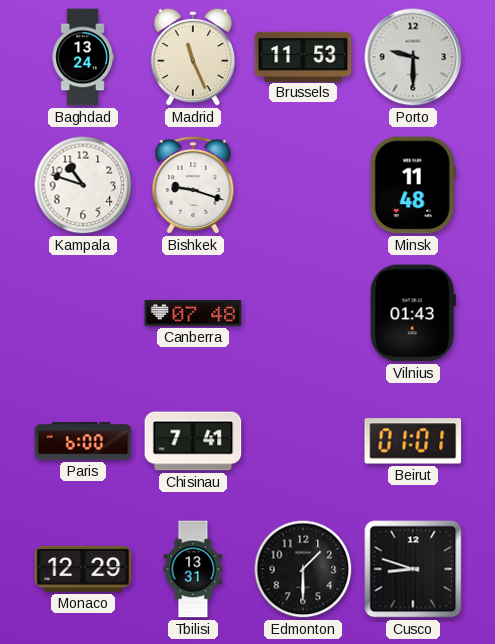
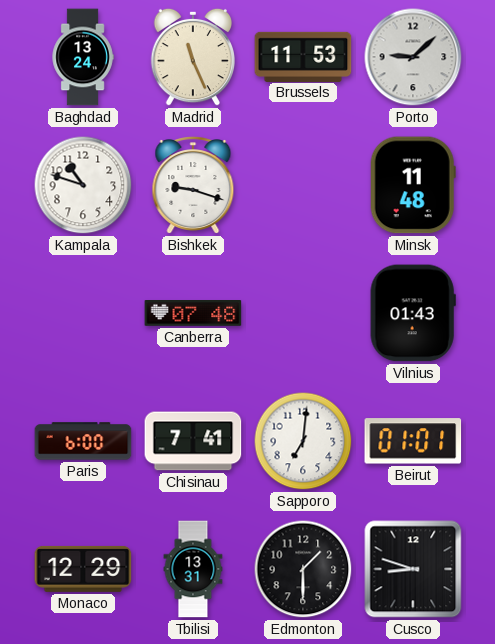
Porto: 9:30 -> 9:08
Sapporo: none -> 7:01
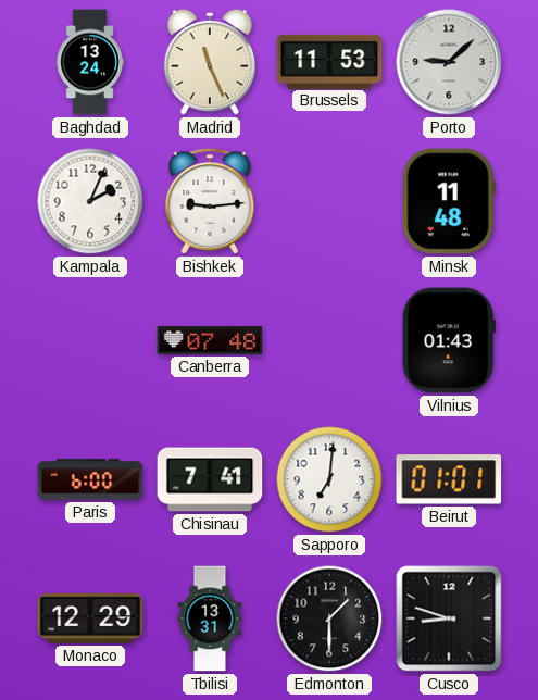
Kampala: 10:48 -> 2:04
Bishkek: 9:18 -> 9:14
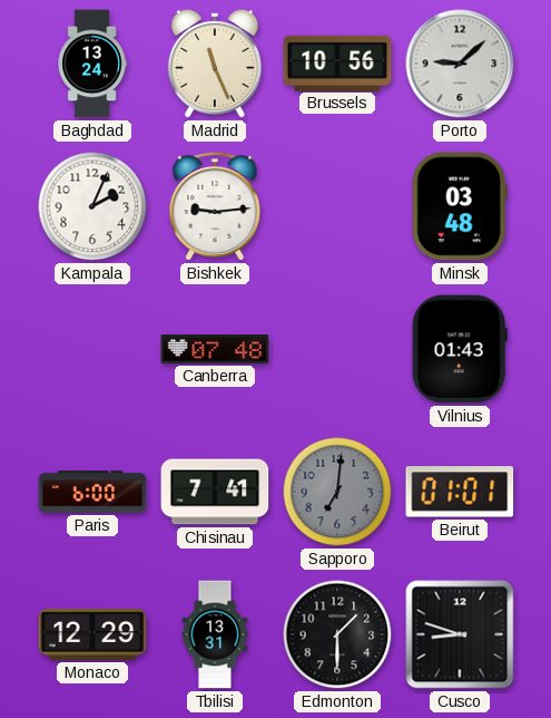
Brussels: 11:53 -> 10:56
Minsk: 11:48 -> 03:48
Sapporo dial: white -> grey
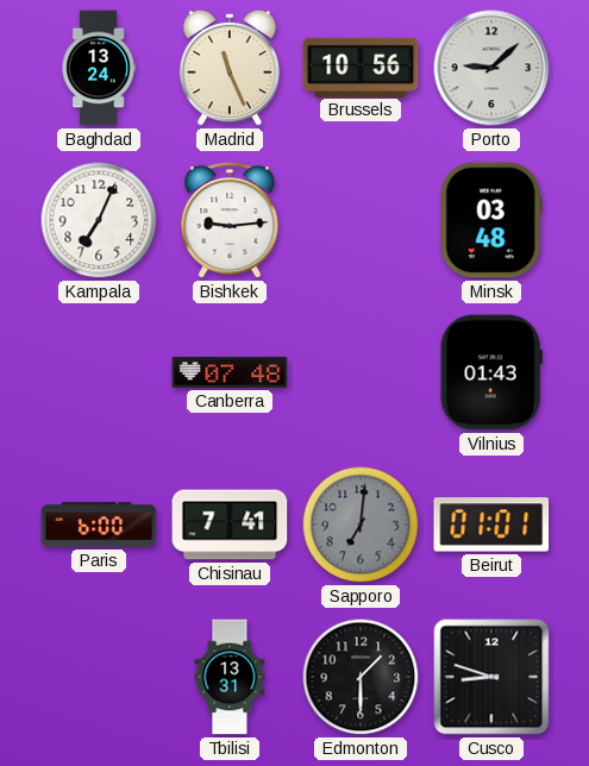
Kampala: 2:04 -> 7:04
Monaco: 12:29 -> none
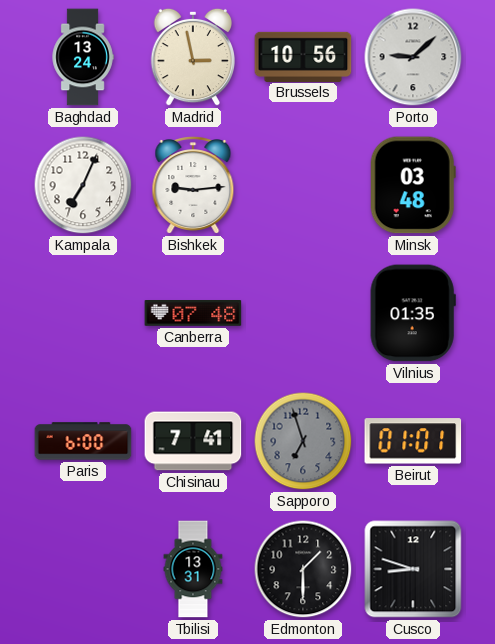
Madrid: 11:26 -> 2:58
Vilnius: 01:43 -> 01:35
Sapporo: 7:01 -> 6:57
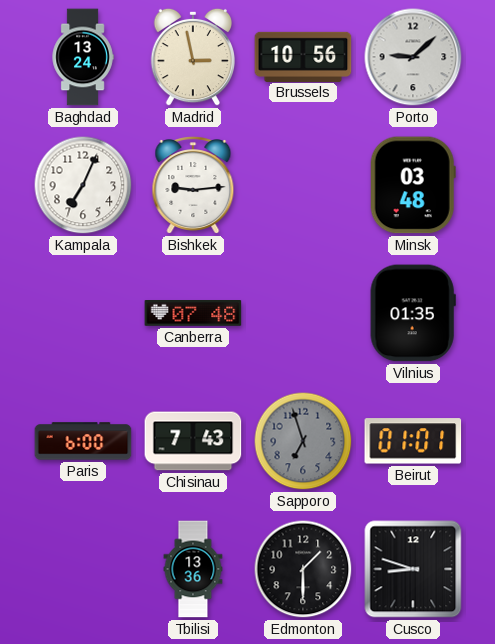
Chisinau: 7:41 -> 7:43
Tbilisi: 13:31 -> 13:36
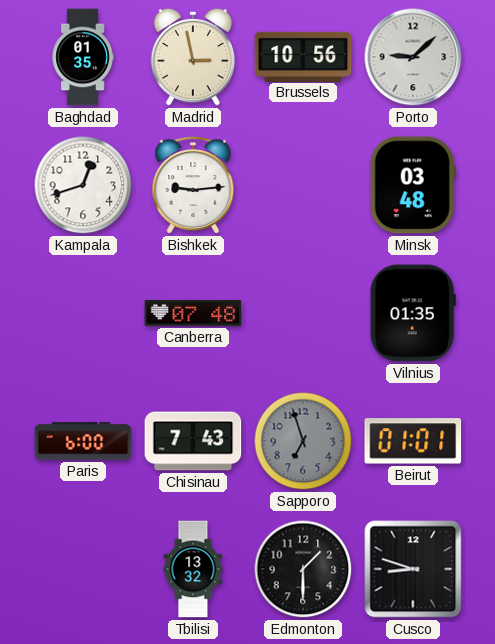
Baghdad: 13:24 -> 01:35
Kampala: 7:04 -> 12:42
Tbilisi: 13:36 -> 13:32
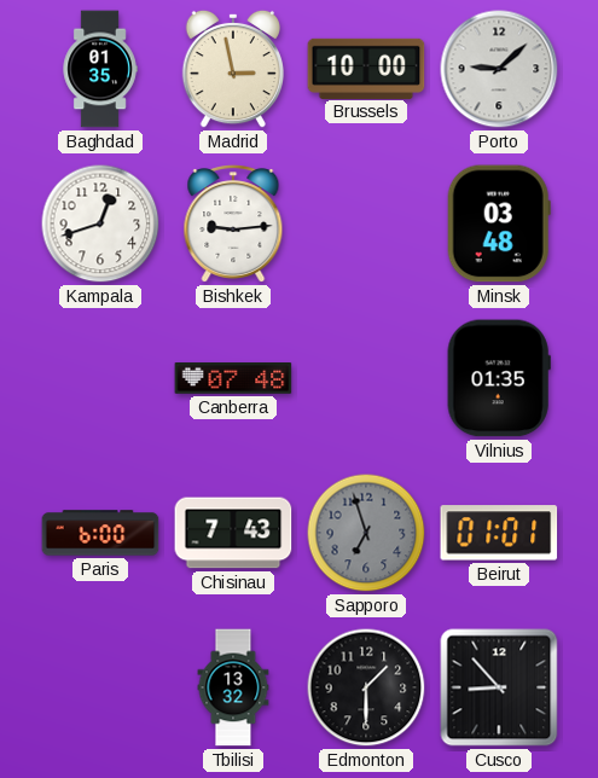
Brussels: 10:56 -> 10:00
Cusco: 8:48 -> 8:53
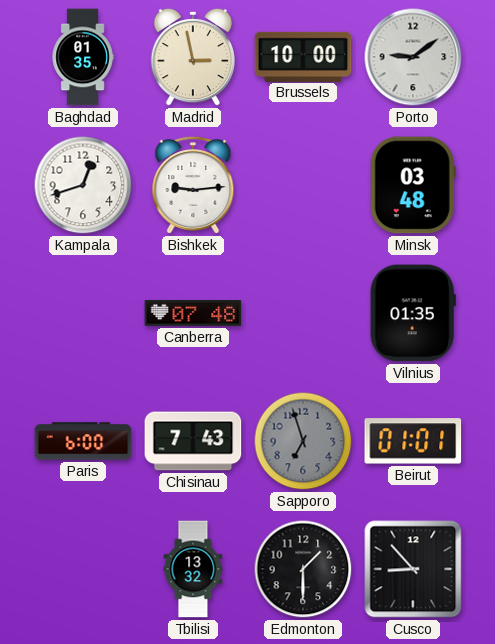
Porto: 9:08 -> 9:09
